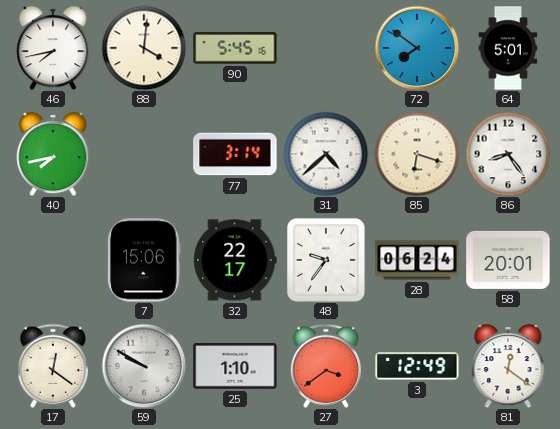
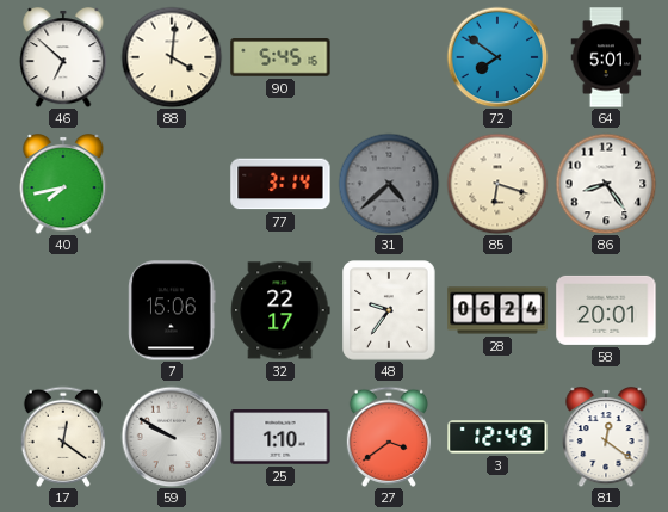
46: 7:43 -> 6:52
31 dial: white -> grey
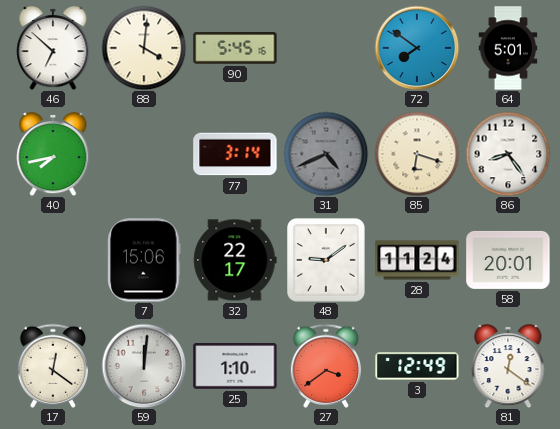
31: 4:38 -> 4:41
48: 9:36 -> 9:09
28: 06:24 -> 11:24
59: 9:50 -> 12:01
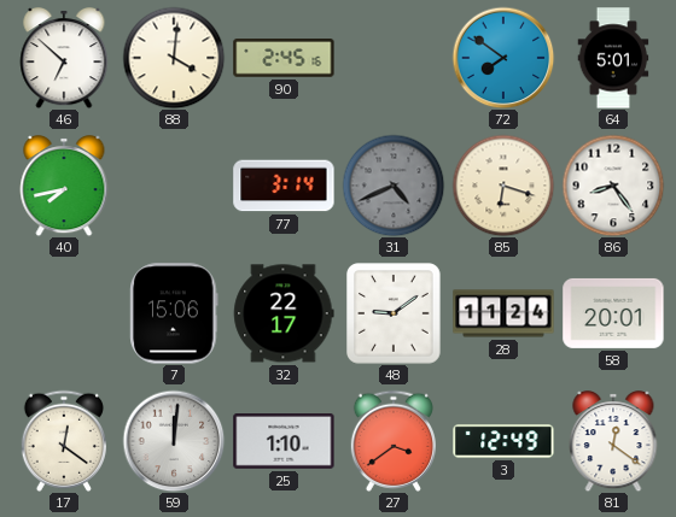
90: 5:45 -> 2:45
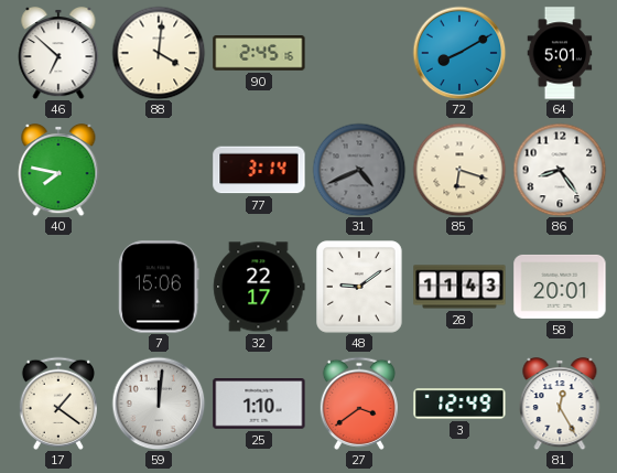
72: 7:51 -> 8:10
40: 7:43 -> 7:47
28: 11:24 -> 11:43
17: 12:21 -> 1:21
81: 12:21 -> 12:25
